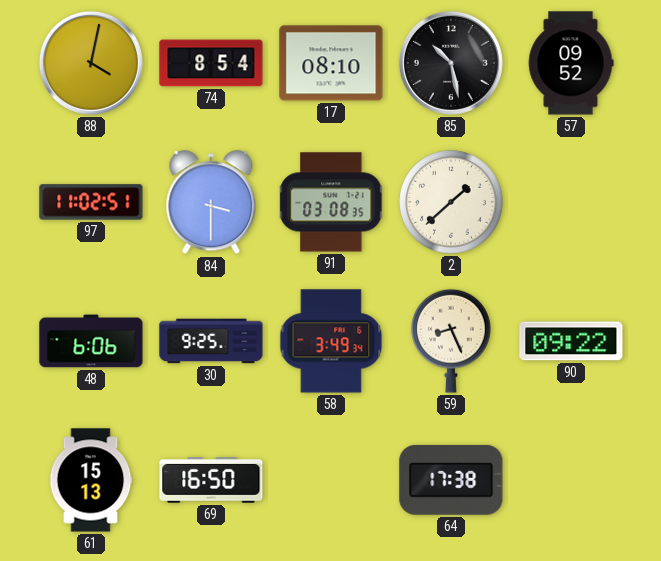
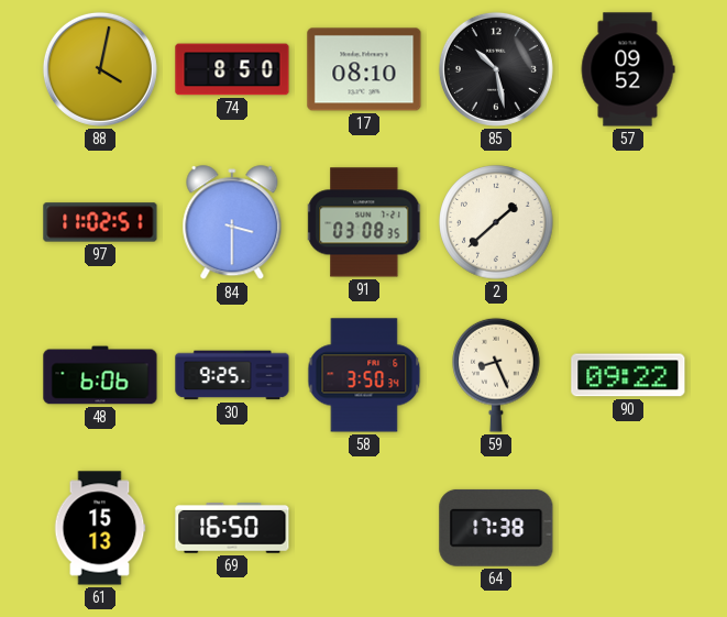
74: 8:54 -> 8:50
58: 3:49 -> 3:50
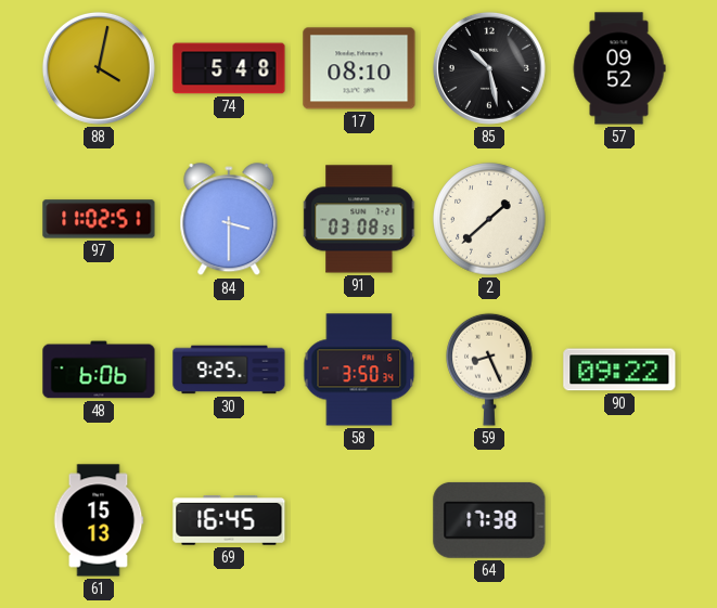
74: 8:50 -> 5:48
69: 16:50 -> 16:45
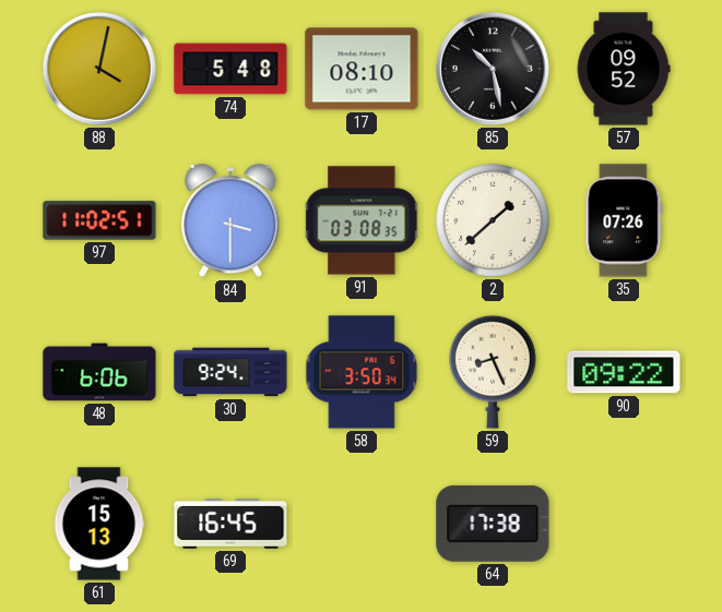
35: none -> 07:26
30: 9:25 -> 9:24
